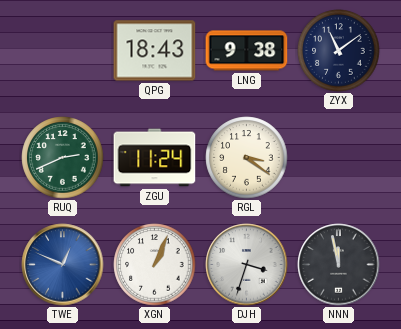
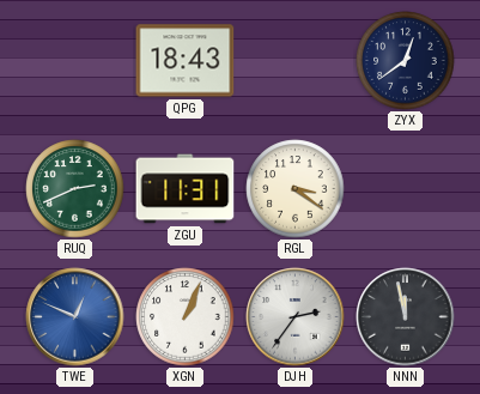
LNG: 9:38 -> none
ZYX: 11:09 -> 12:39
ZGU: 11:24 -> 11:31
DJH: 3:33 -> 2:36
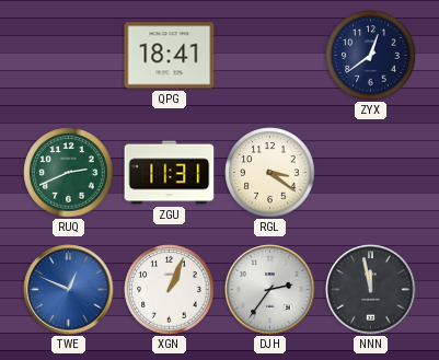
QPG: 18:43 -> 18:41
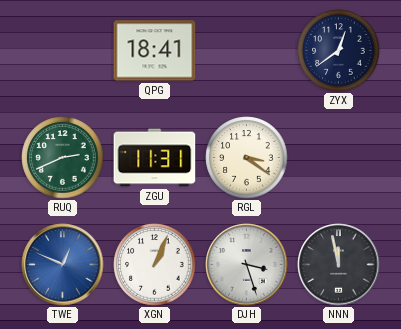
DJH: 2:36 -> 3:27
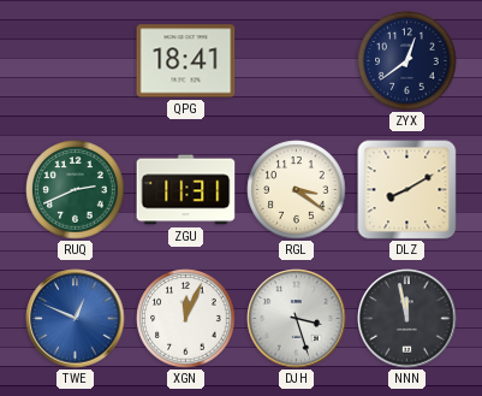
DLZ: none -> 8:10
XGN: 1:04 -> 12:04
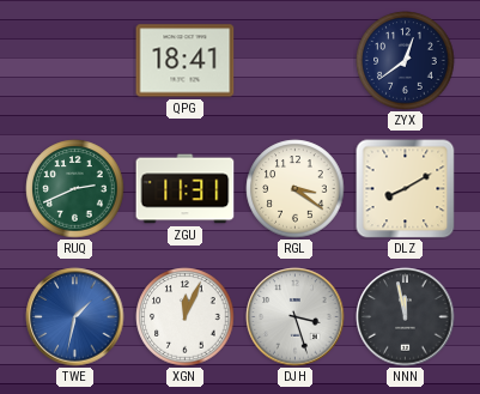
TWE: 12:49 -> 1:32
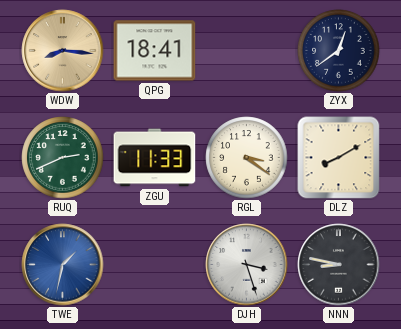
WDW: none -> 8:16
ZGU: 11:31 -> 11:33
XGN: 12:04 -> none
NNN: 11:58 -> 8:47
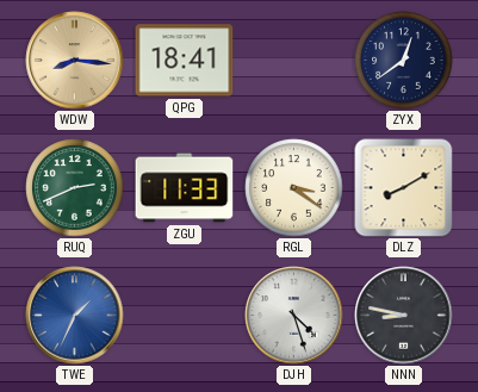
TWE: 1:32 -> 1:34
DJH: 3:27 -> 4:27
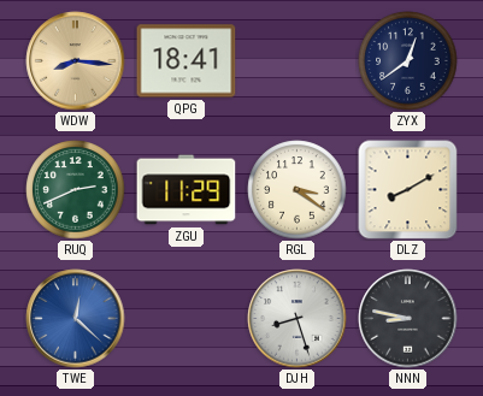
ZGU: 11:33 -> 11:29
TWE: 1:34 -> 12:22
DJH: 4:27 -> 8:27
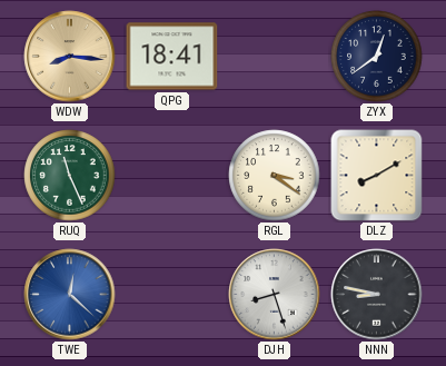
RUQ: 2:41 -> 11:26
ZGU: 11:29 -> none
